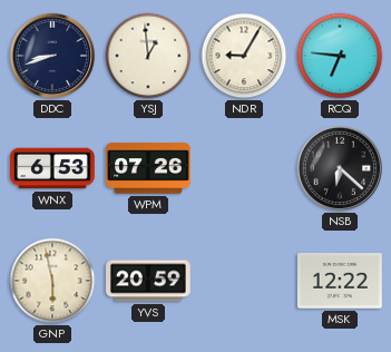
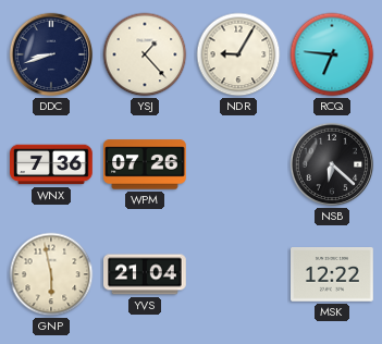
YSJ: 12:59 -> 1:23
WNX: 6:53 -> 7:36
YVS: 20:59 -> 21:04
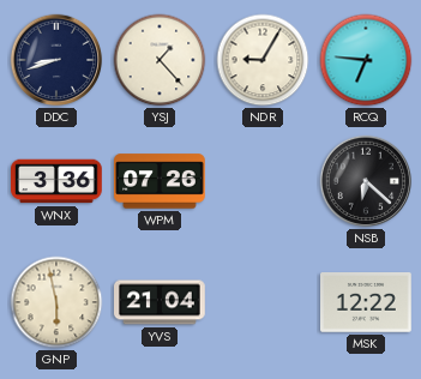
WNX: 7:36 -> 3:36
